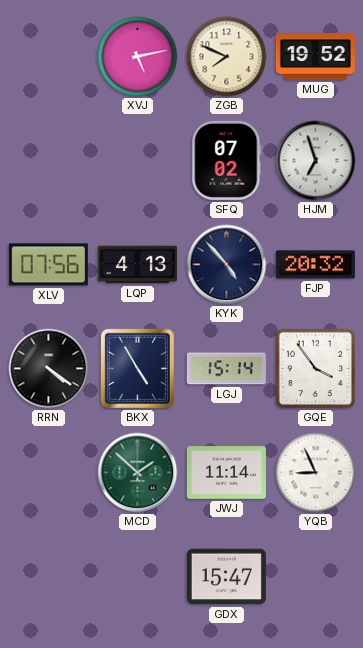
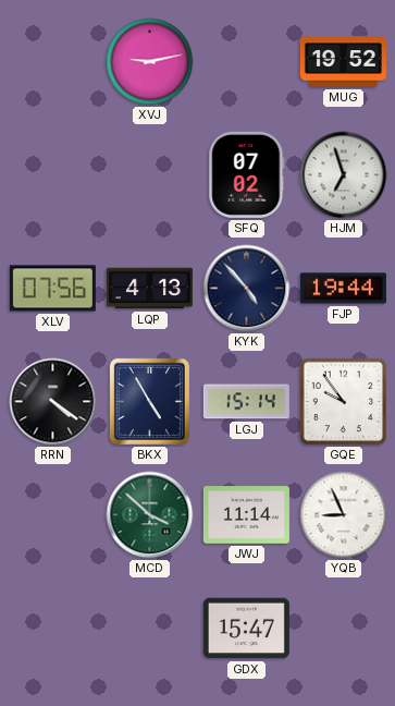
XVJ: 5:13 -> 9:13
ZGB: 7:49 -> none
FJP: 20:32 -> 19:44
GQE: 3:54 -> 9:54
MCD: 1:52 -> 3:52
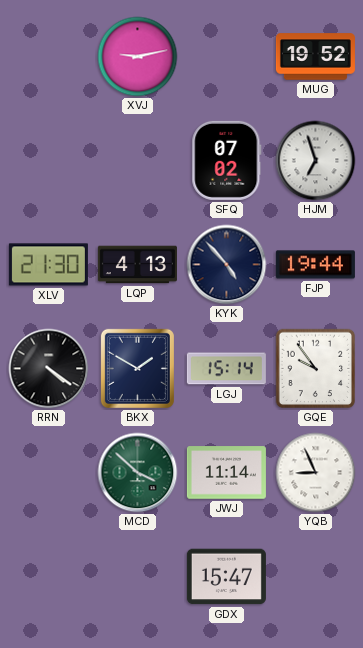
XLV: 07:56 -> 21:30
BKX: 4:55 -> 1:50
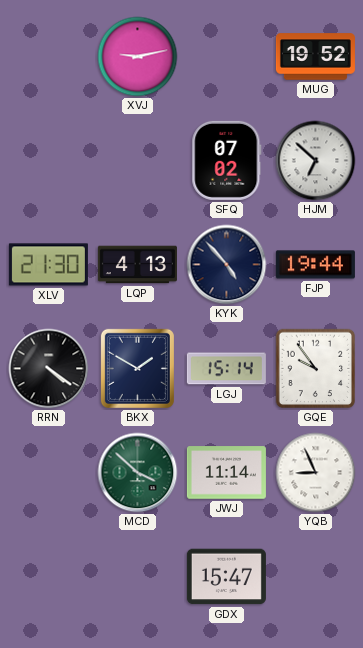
HJM: 6:57 -> 6:52
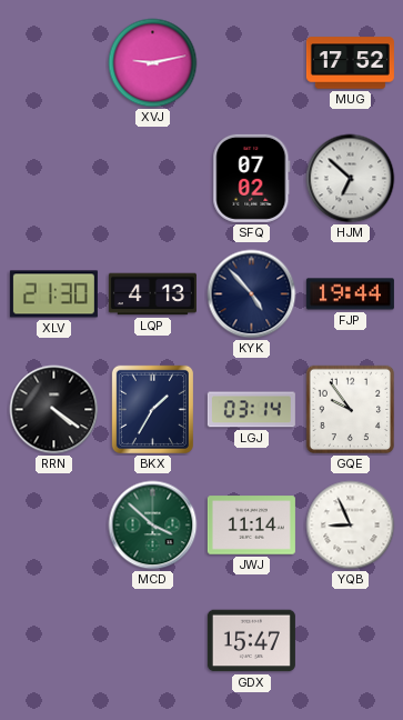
MUG: 19:52 -> 17:52
BKX: 1:50 -> 1:35
LGJ: 15:14 -> 03:14
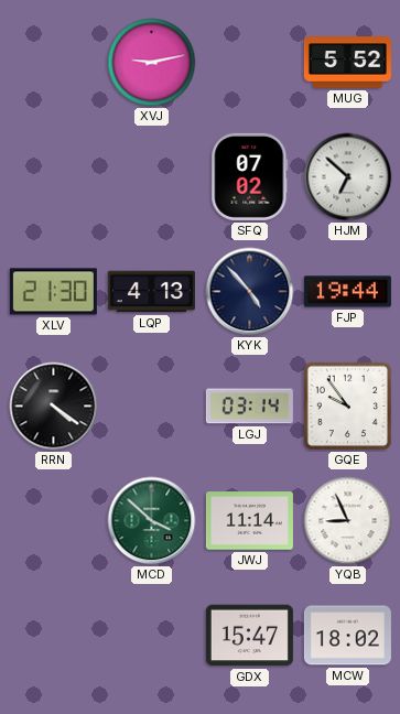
MUG: 17:52 -> 5:52
BKX: 1:35 -> none
MCW: none -> 18:02
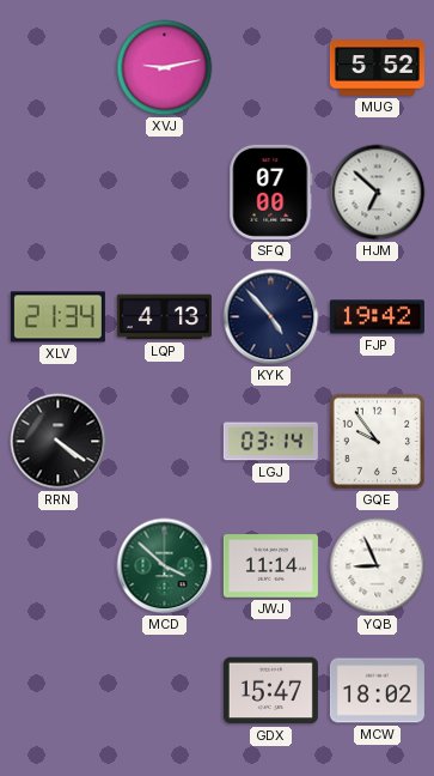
SFQ: 07:02 -> 07:00
XLV: 21:30 -> 21:34
FJP: 19:44 -> 19:42
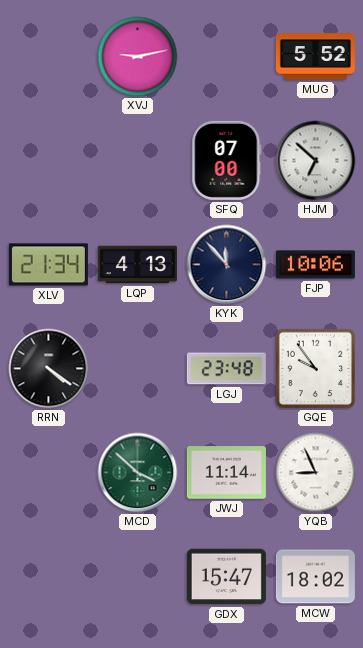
KYK: 4:53 -> 11:53
FJP: 19:42 -> 10:06
LGJ: 03:14 -> 23:48
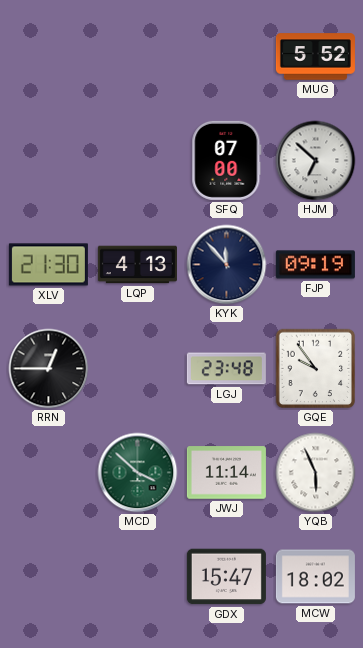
XVJ: 9:13 -> none
XLV: 21:34 -> 21:30
FJP: 10:06 -> 09:19
RRN: 4:21 -> 12:45
YQB: 8:56 -> 5:56
